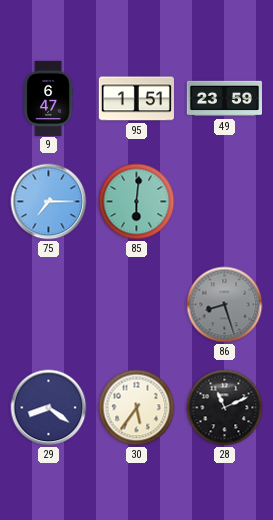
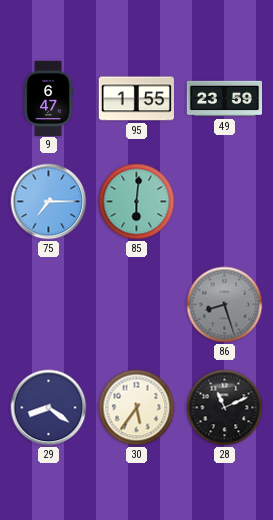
95: 1:51 -> 1:55
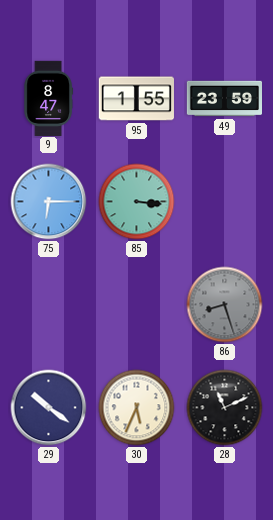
9: 6:47 -> 8:47
75: 7:15 -> 6:15
85: 6:01 -> 3:16
29: 8:21 -> 10:21
30: 5:36 -> 5:34
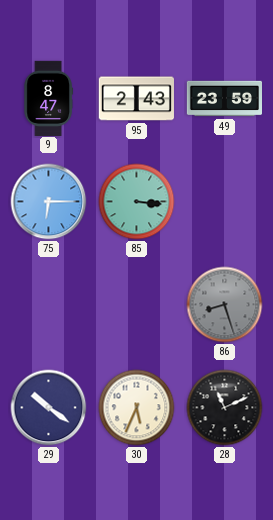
95: 1:55 -> 2:43
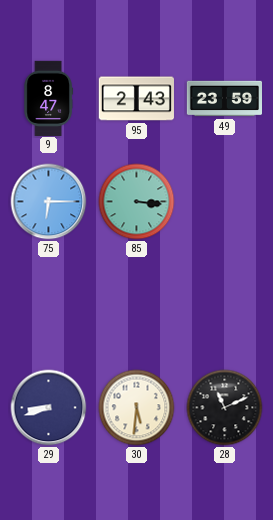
86: 8:27 -> none
29: 10:21 -> 8:42
30: 5:34 -> 5:31
